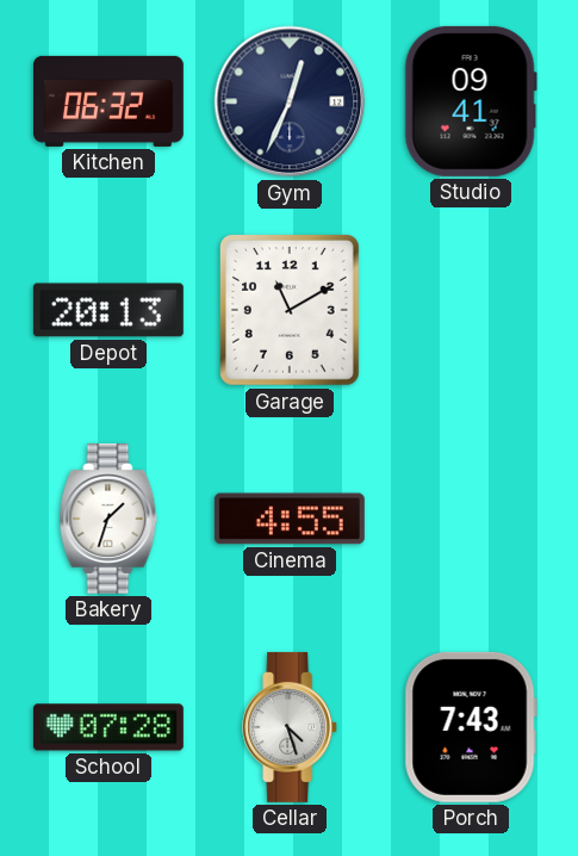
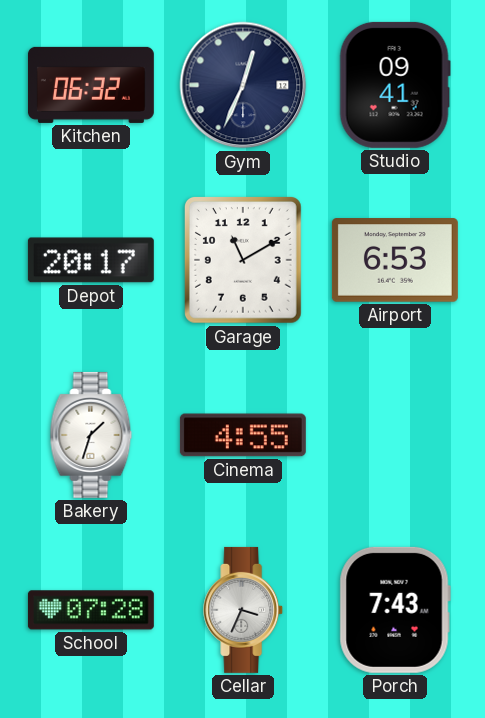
Depot: 20:13 -> 20:17
Airport: none -> 6:53
Cellar: 4:27 -> 3:34
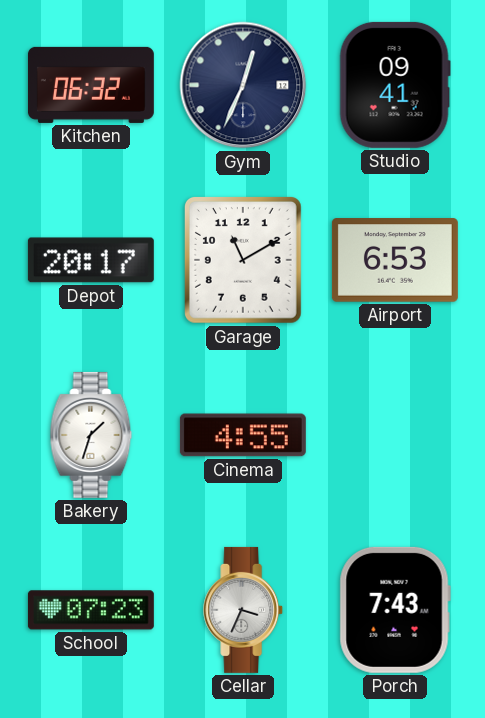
School: 07:28 -> 07:23
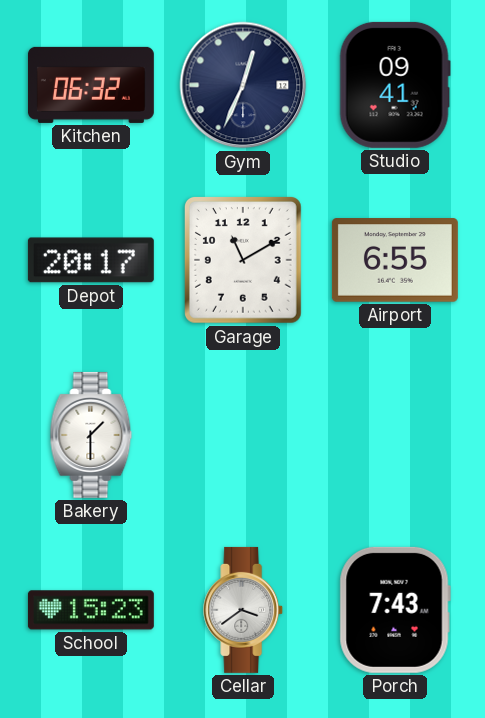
Airport: 6:53 -> 6:55
Bakery: 1:33 -> 1:30
Cinema: 4:55 -> none
School: 07:23 -> 15:23
Cellar: 3:34 -> 3:39
